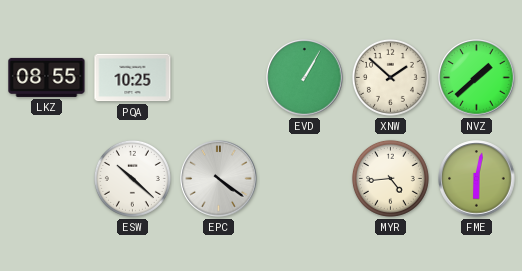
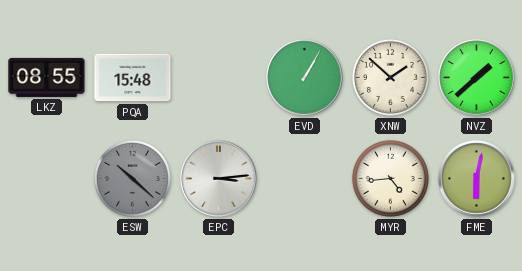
PQA: 10:25 -> 15:48
ESW dial: white -> grey
EPC: 4:21 -> 3:14
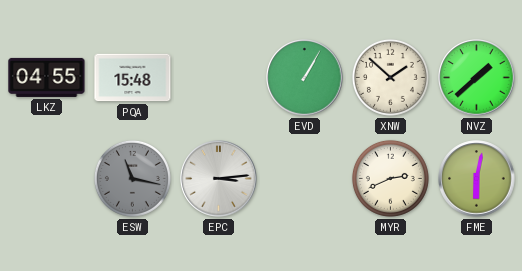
LKZ: 08:55 -> 04:55
ESW: 10:22 -> 11:17
MYR: 4:44 -> 2:41
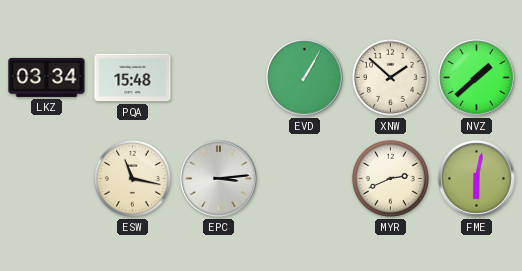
LKZ: 04:55 -> 03:34
ESW dial: grey -> cream
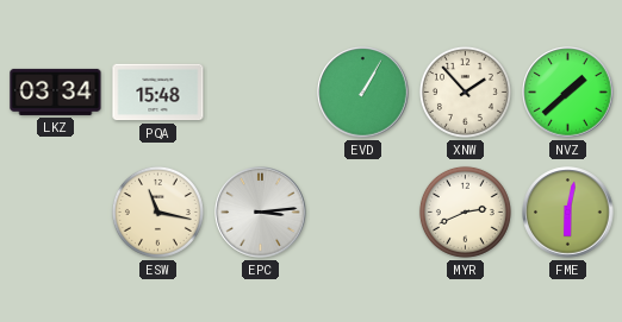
XNW: 1:52 -> 1:53
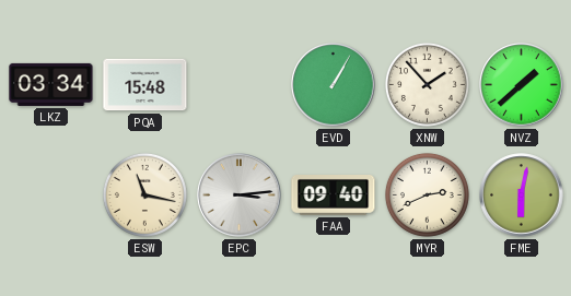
FAA: none -> 09:40
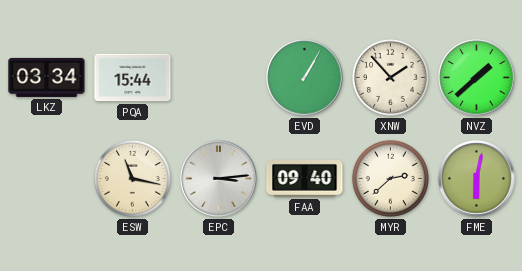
PQA: 15:48 -> 15:44
MYR: 2:41 -> 2:38
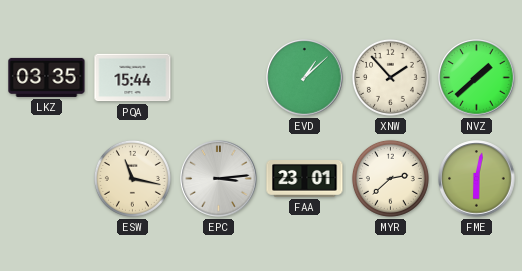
LKZ: 03:34 -> 03:35
EVD: 1:05 -> 1:08
FAA: 09:40 -> 23:01
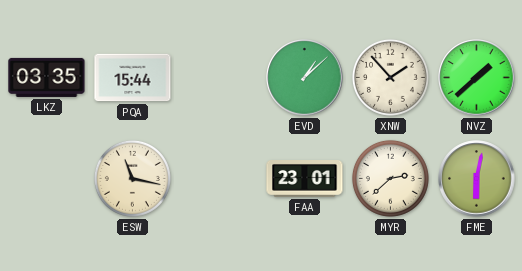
EPC: 3:14 -> none
